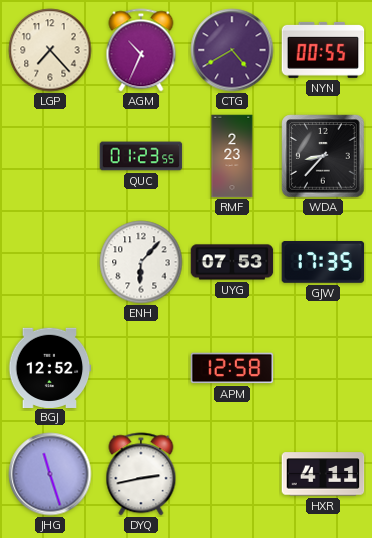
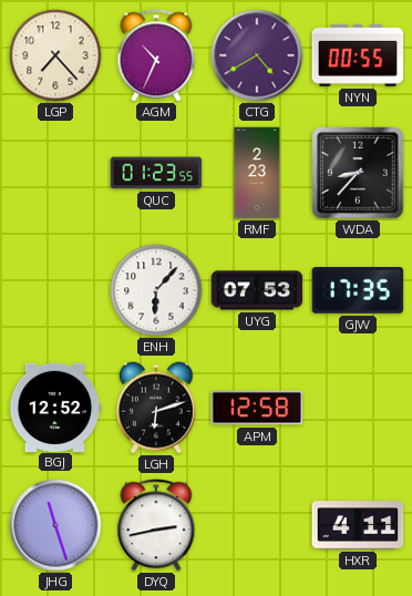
LGH: none -> 6:12
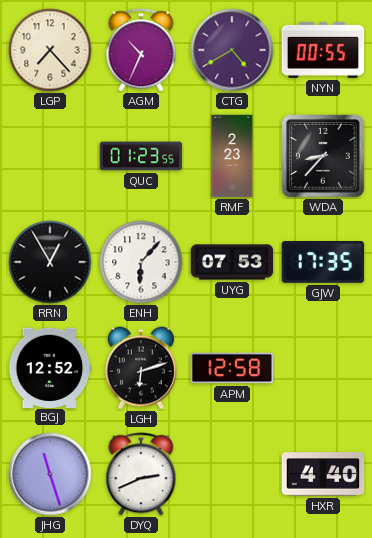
RRN: none -> 12:55
DYQ: 2:43 -> 2:41
HXR: 4:11 -> 4:40
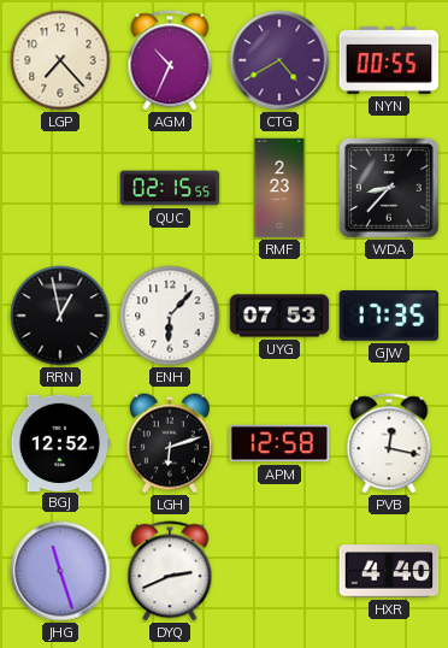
QUC: 01:23 -> 02:15
RRN: 12:55 -> 12:58
PVB: none -> 12:17
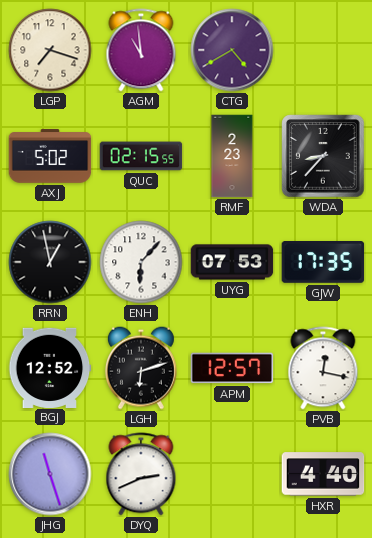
LGP: 7:23 -> 7:18
AGM: 10:34 -> 10:59
NYN: 00:55 -> none
AXJ: none -> 5:02
APM: 12:58 -> 12:57
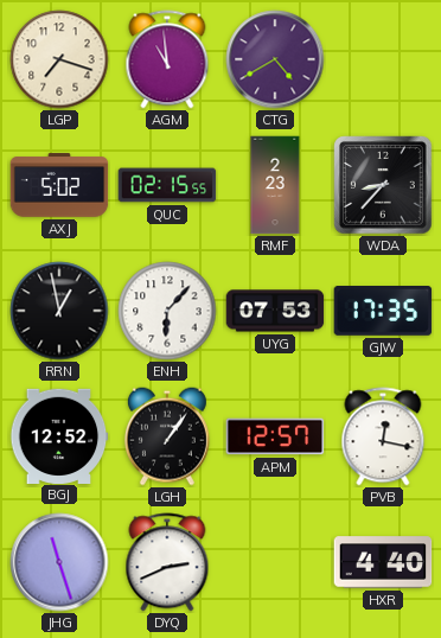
LGH: 6:12 -> 1:06
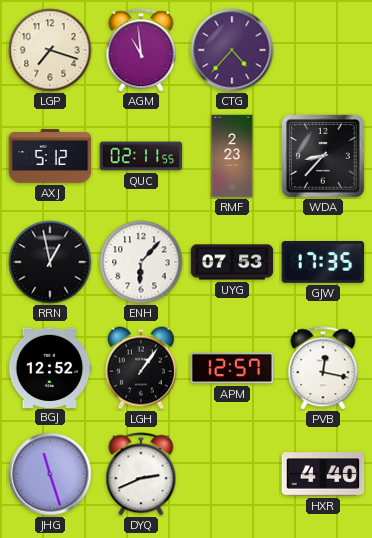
CTG: 4:40 -> 4:37
AXJ: 5:02 -> 5:12
QUC: 02:15 -> 02:11
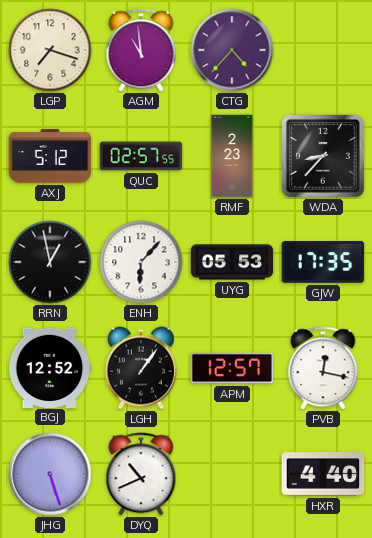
QUC: 02:11 -> 02:57
UYG: 07:53 -> 05:53
JHG: 11:27 -> 5:27
DYQ: 2:41 -> 10:41
